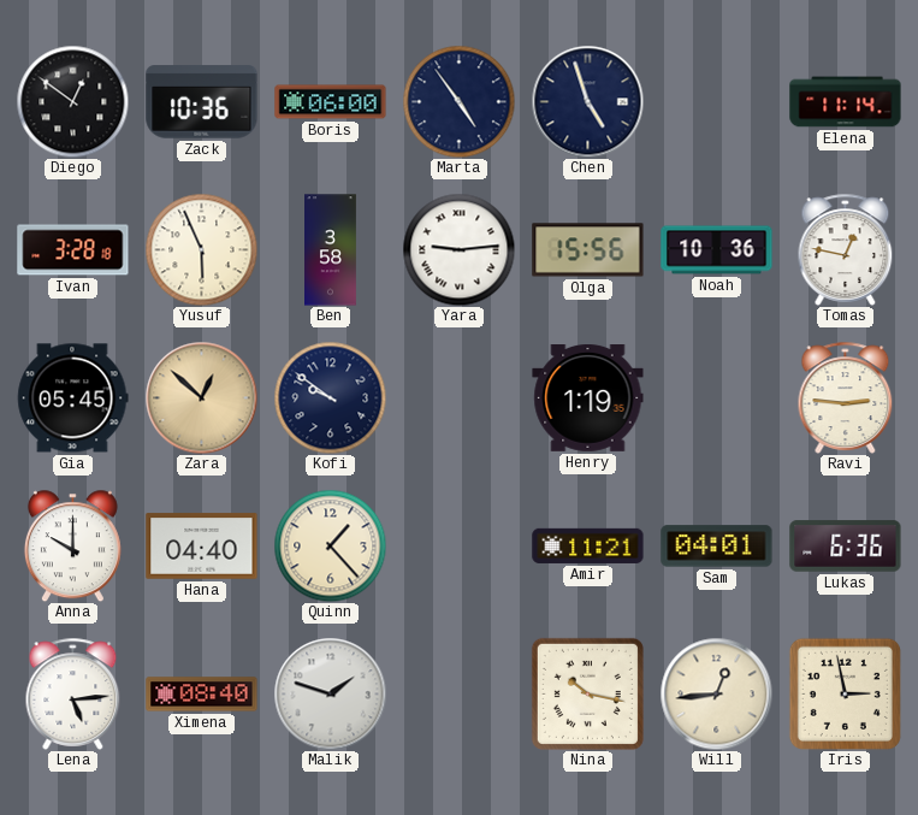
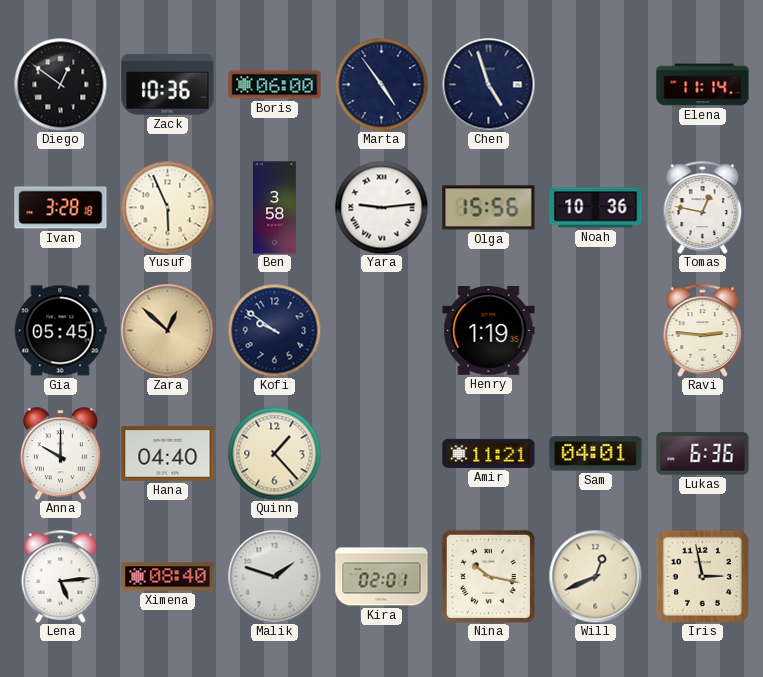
Kira: none -> 02:01
Will: 12:44 -> 12:41
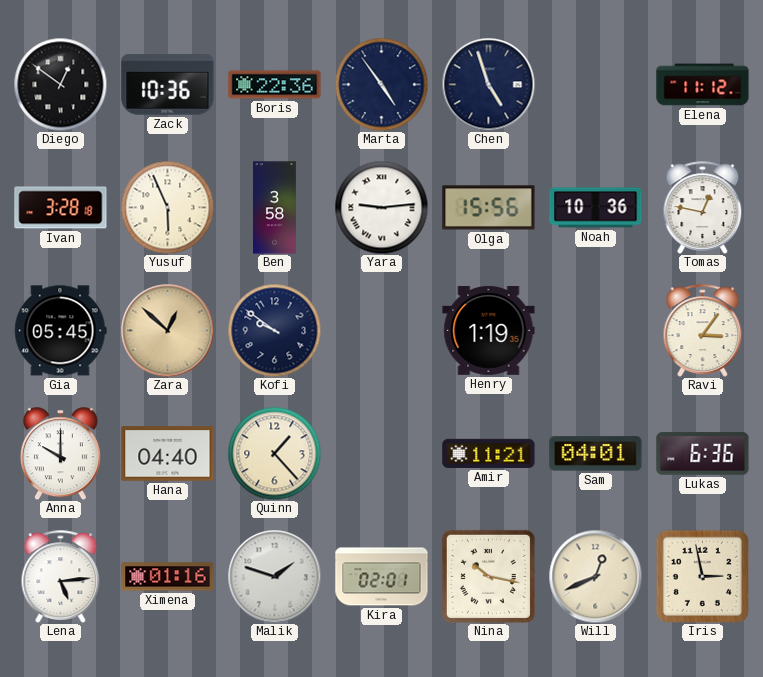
Boris: 06:00 -> 22:36
Elena: 11:14 -> 11:12
Ravi: 2:46 -> 3:06
Ximena: 08:40 -> 01:16
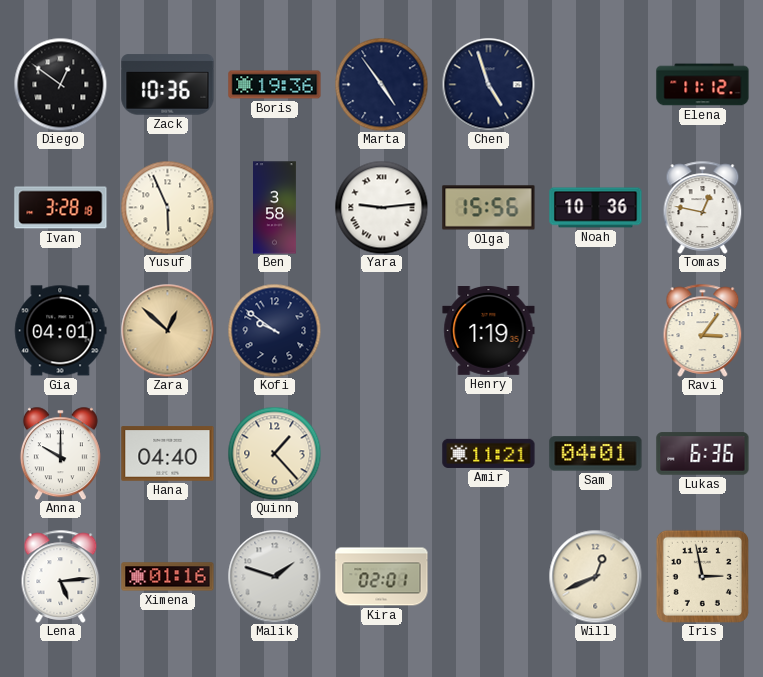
Boris: 22:36 -> 19:36
Gia: 05:45 -> 04:01
Nina: 10:17 -> none
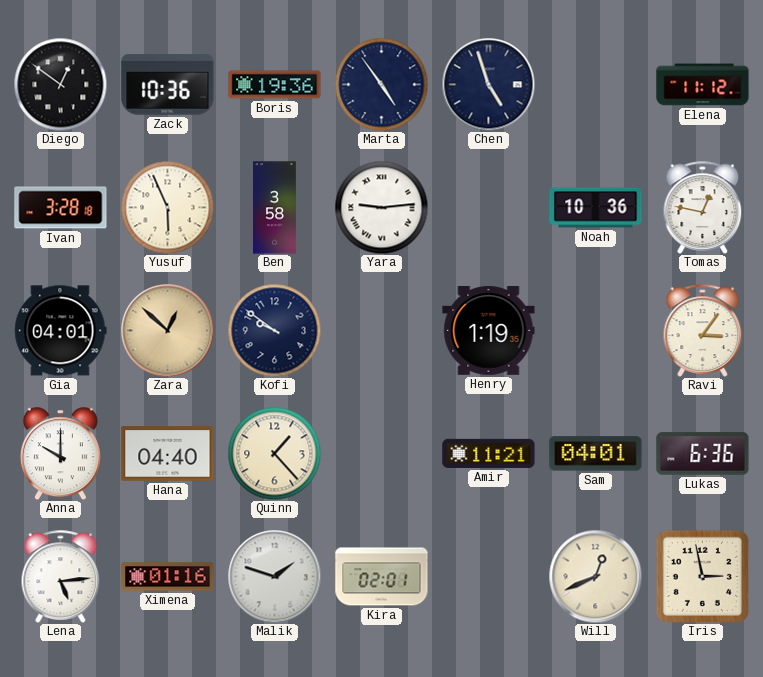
Olga: 15:56 -> none
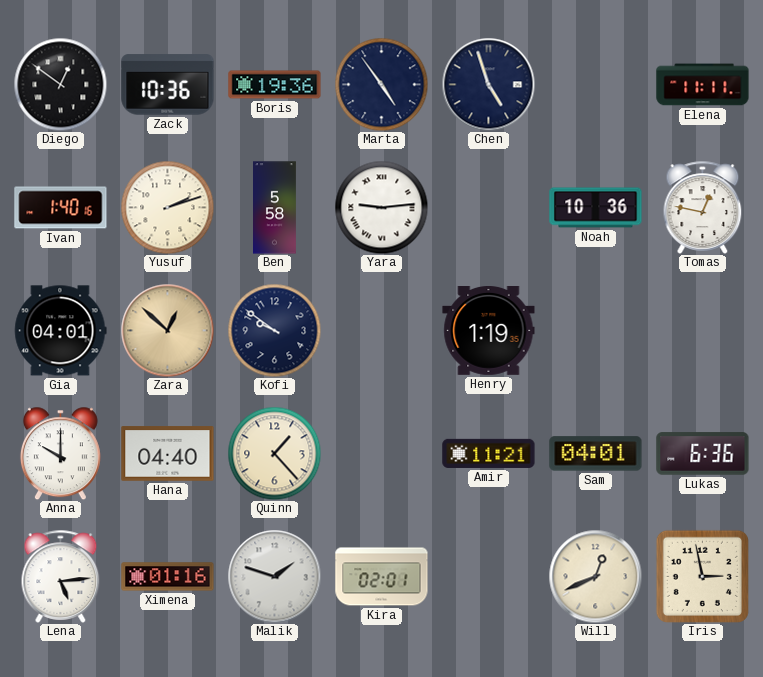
Elena: 11:12 -> 11:11
Ivan: 3:28 -> 1:40
Yusuf: 5:56 -> 2:12
Ben: 3:58 -> 5:58
Ravi: 3:06 -> none
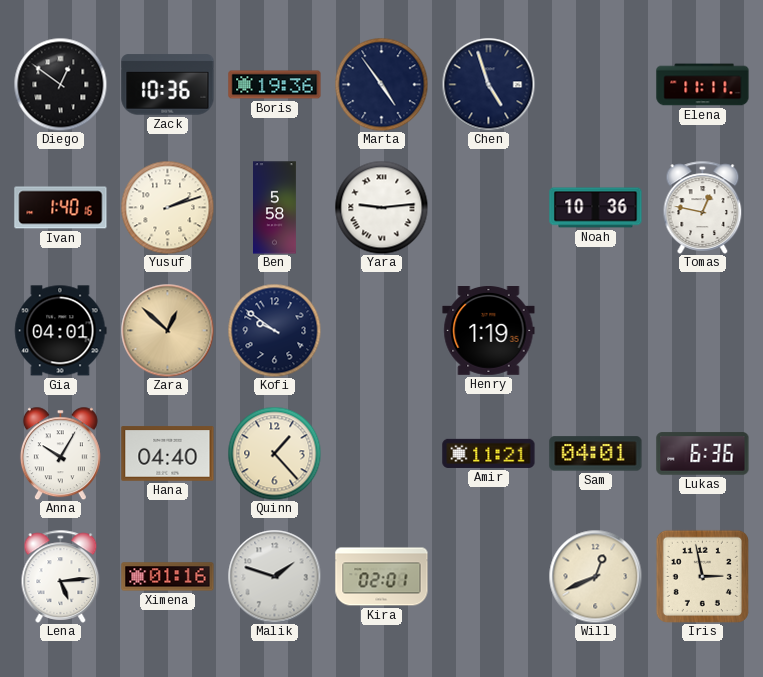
Anna: 10:00 -> 10:05
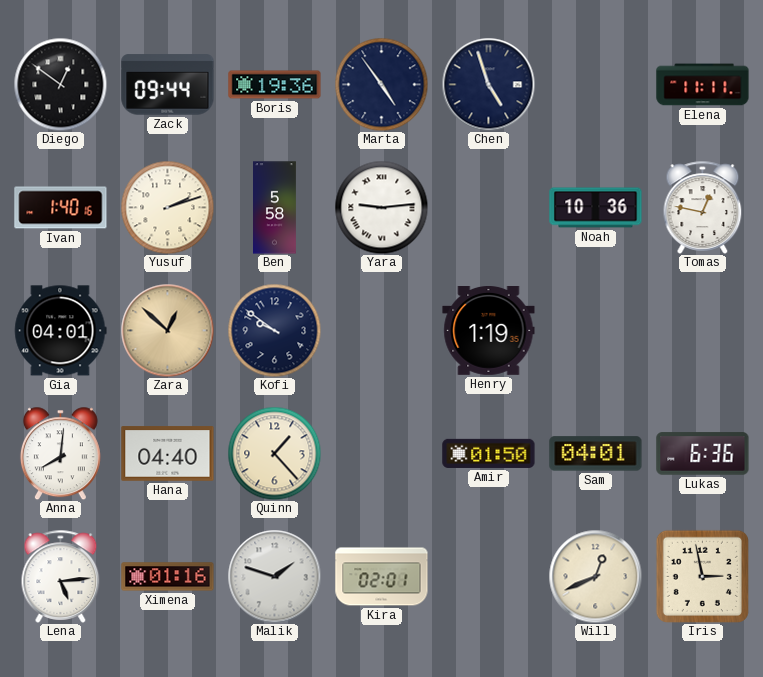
Zack: 10:36 -> 09:44
Anna: 10:05 -> 8:01
Amir: 11:21 -> 01:50
